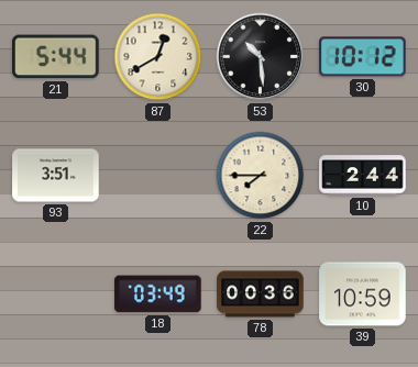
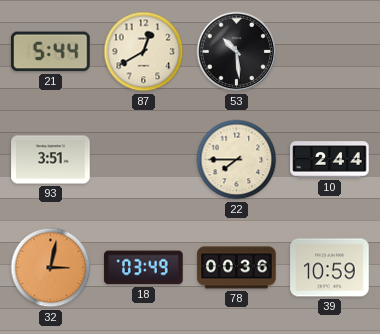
30: 10:12 -> none
32: none -> 3:02
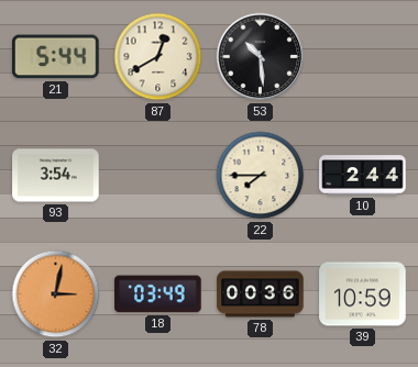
93: 3:51 -> 3:54
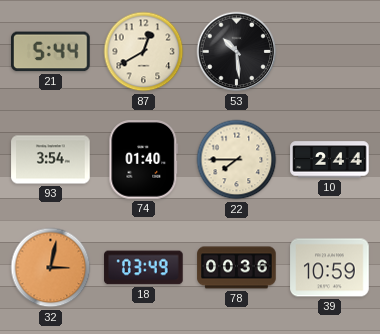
74: none -> 01:40
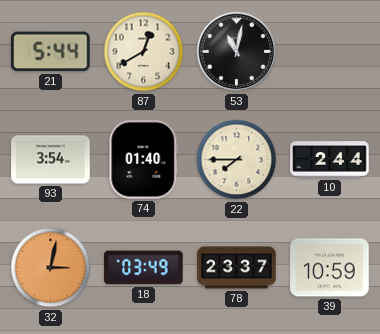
53: 10:29 -> 11:02
78: 00:36 -> 23:37
